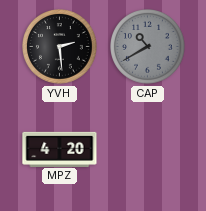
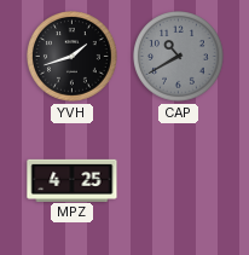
YVH: 2:29 -> 1:42
MPZ: 4:20 -> 4:25
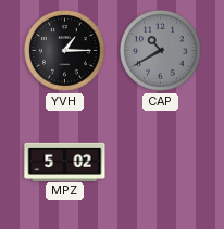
YVH: 1:42 -> 1:15
MPZ: 4:25 -> 5:02
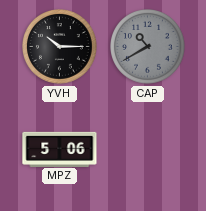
YVH: 1:15 -> 10:15
MPZ: 5:02 -> 5:06
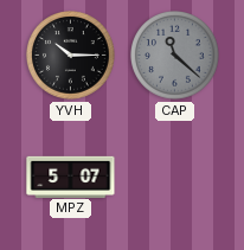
CAP: 10:40 -> 11:22
MPZ: 5:06 -> 5:07
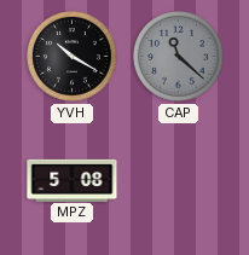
YVH: 10:15 -> 10:20
MPZ: 5:07 -> 5:08
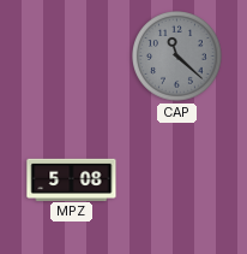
YVH: 10:20 -> none
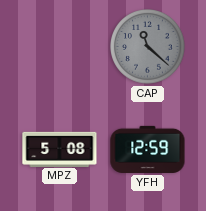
YFH: none -> 12:59
